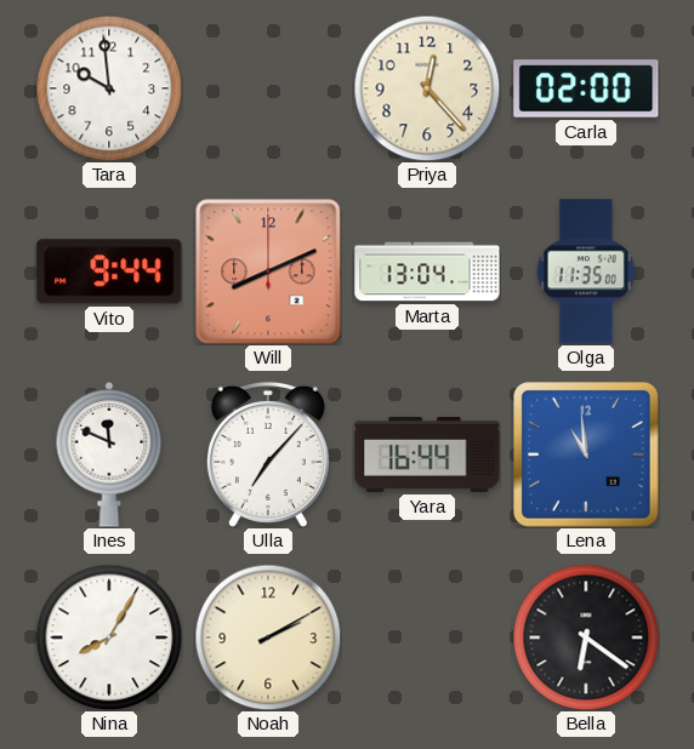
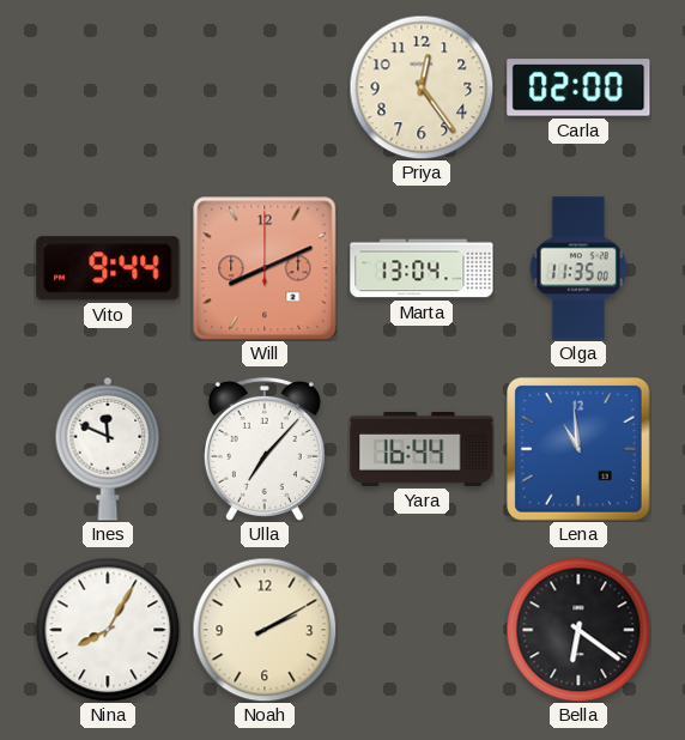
Tara: 9:59 -> none
Priya: 12:23 -> 12:24
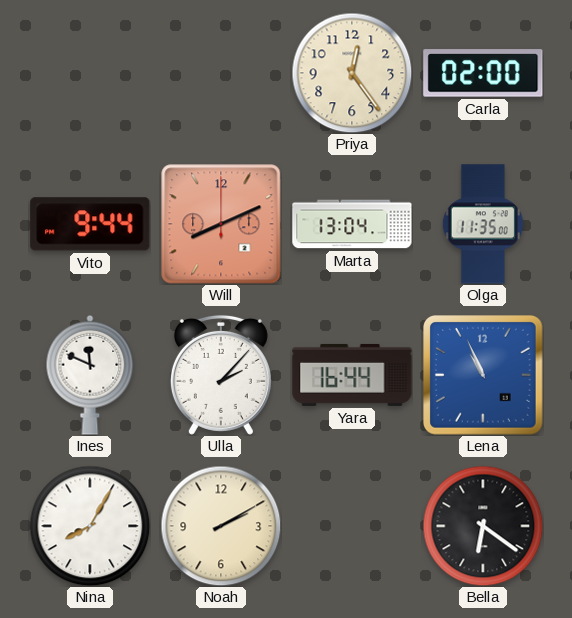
Ulla: 7:07 -> 2:07
Lena: 10:59 -> 10:56
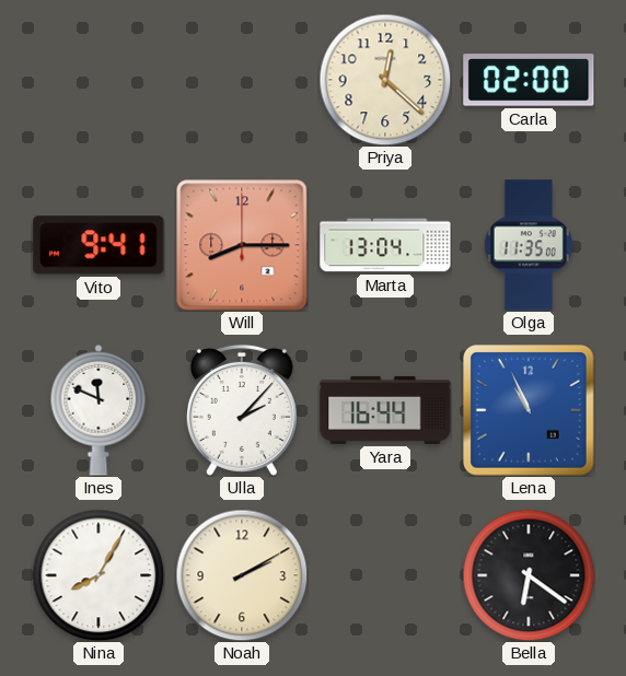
Priya: 12:24 -> 12:22
Vito: 9:44 -> 9:41
Will: 8:11 -> 8:15
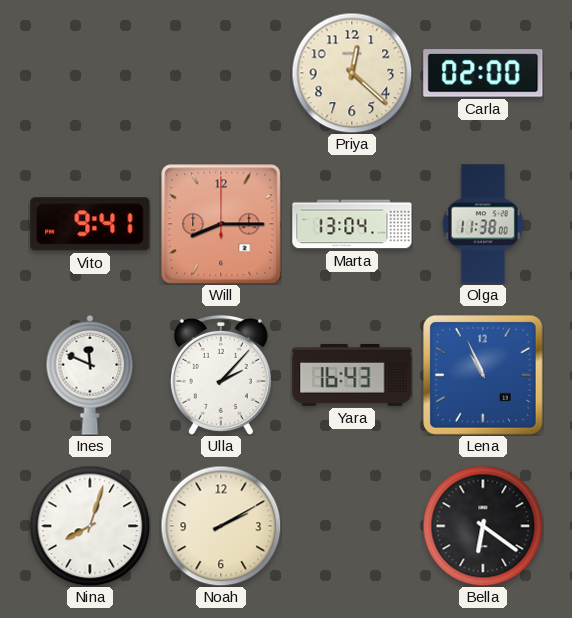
Olga: 11:35 -> 11:38
Yara: 16:44 -> 16:43
Nina: 8:05 -> 8:03
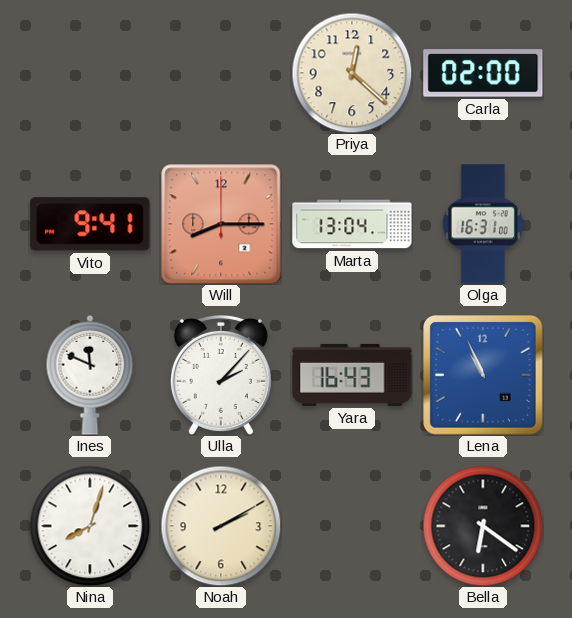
Olga: 11:38 -> 16:31
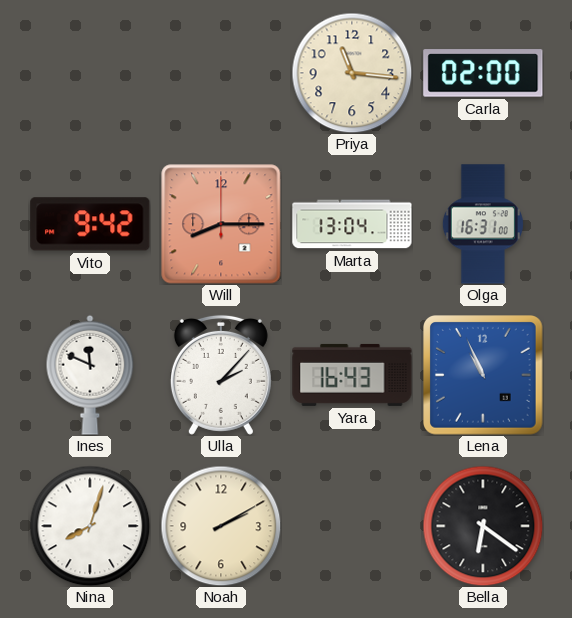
Priya: 12:22 -> 11:16
Vito: 9:41 -> 9:42
